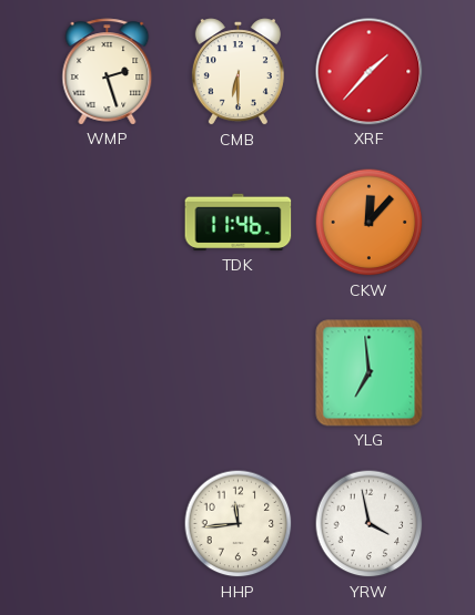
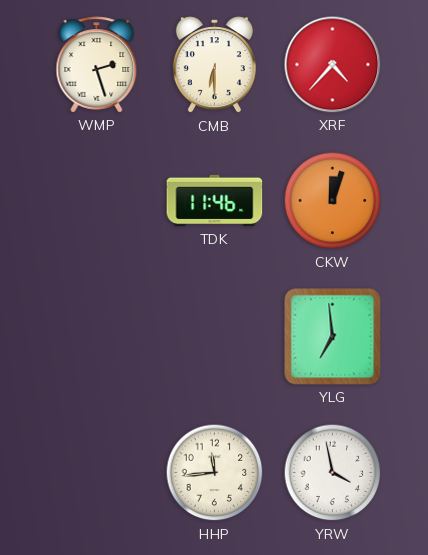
XRF: 1:37 -> 4:37
CKW: 12:07 -> 12:03
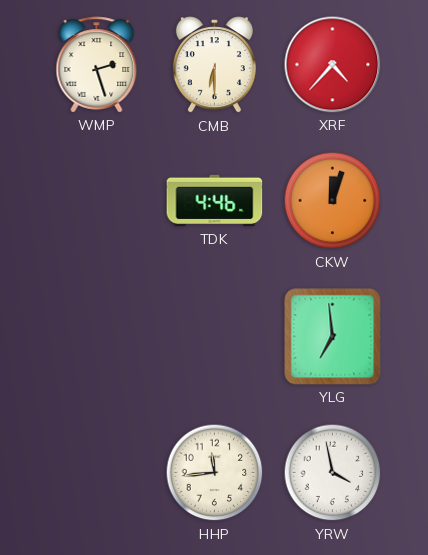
TDK: 11:46 -> 4:46
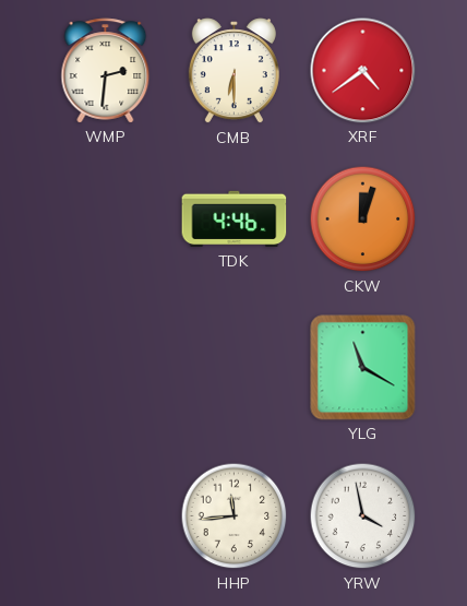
WMP: 2:27 -> 2:31
XRF: 4:37 -> 4:39
YLG: 6:59 -> 11:20
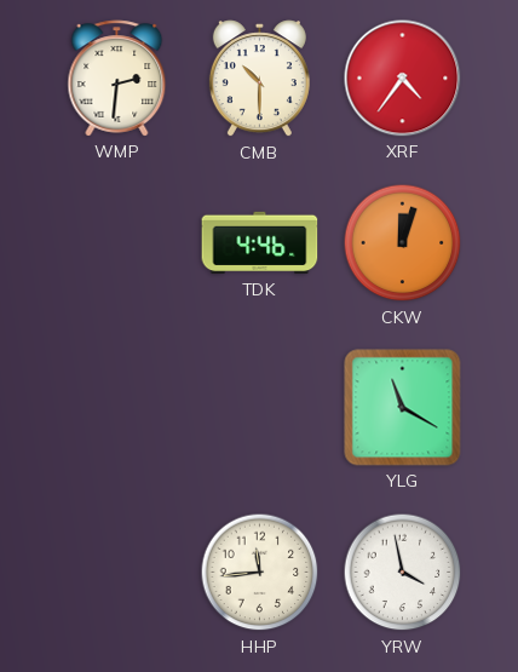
CMB: 6:30 -> 10:30
XRF: 4:39 -> 4:36
